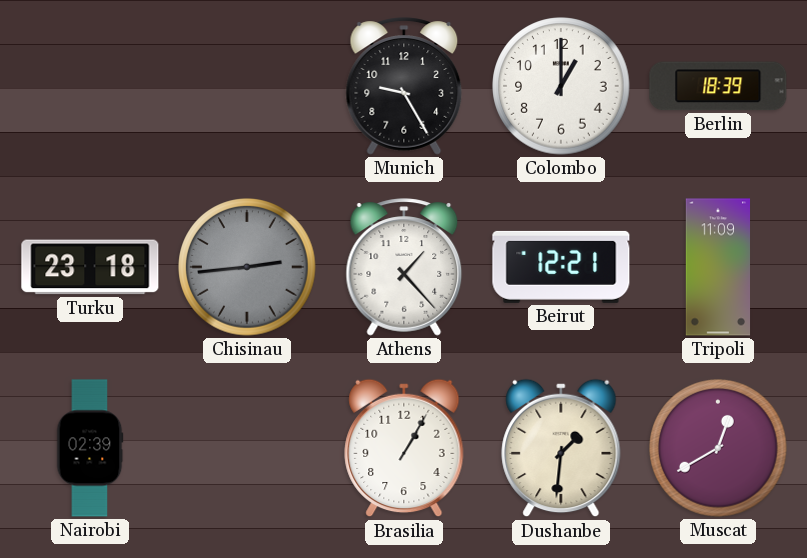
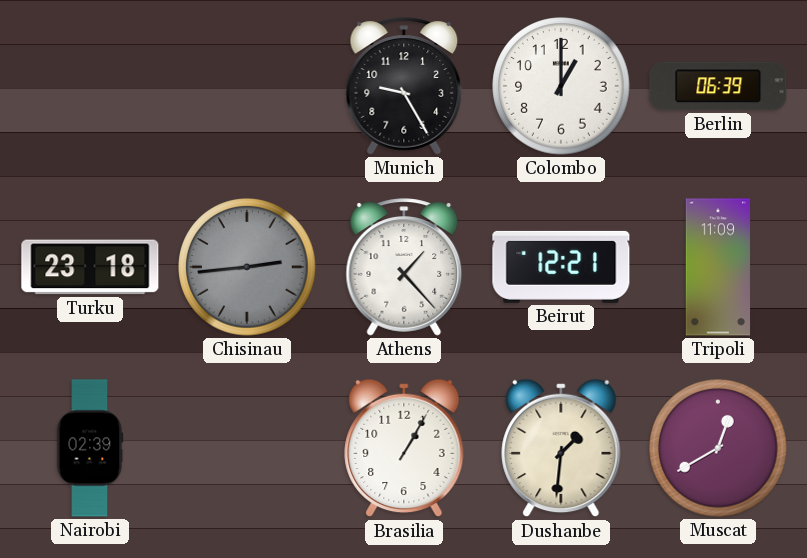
Berlin: 18:39 -> 06:39
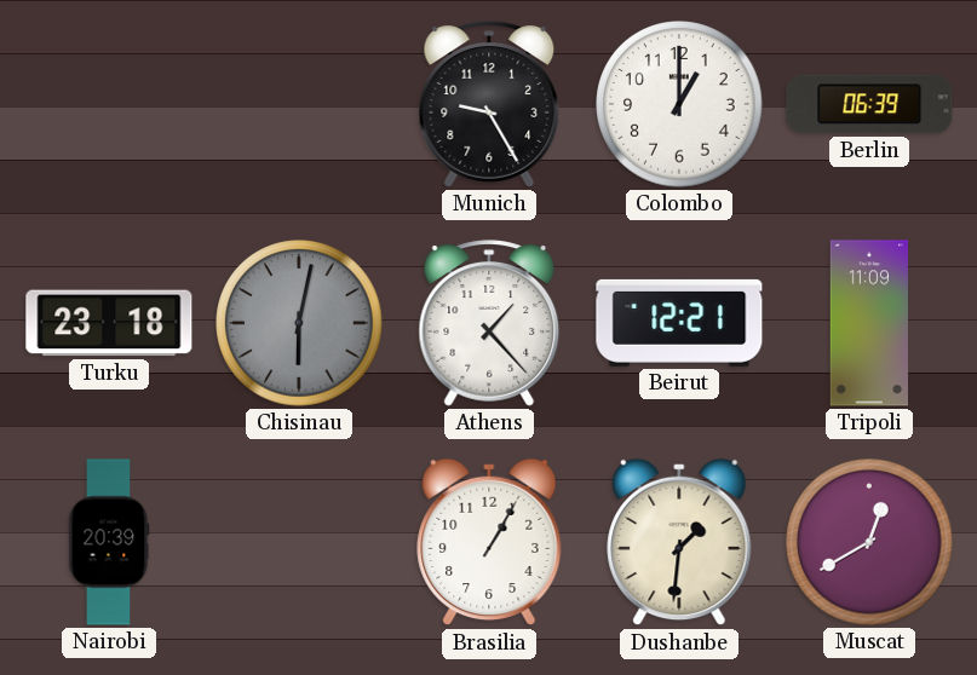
Chisinau: 2:44 -> 6:02
Nairobi: 02:39 -> 20:39
